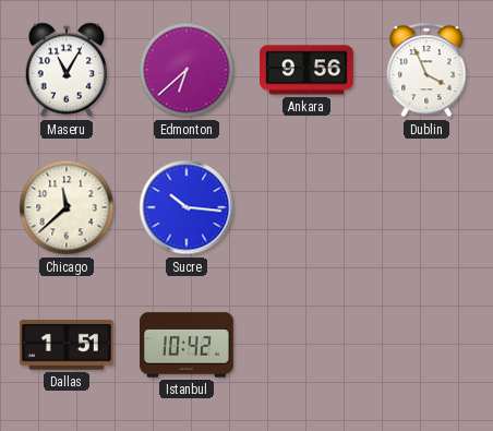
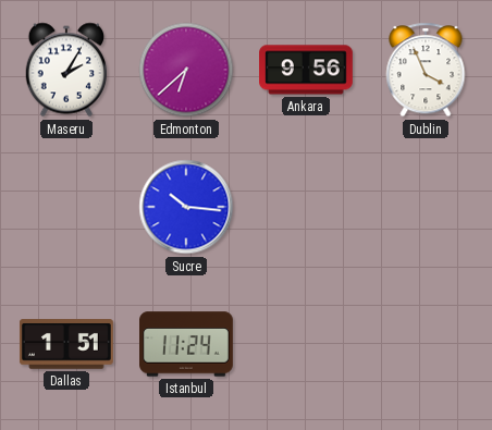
Maseru: 11:05 -> 2:05
Chicago: 11:38 -> none
Istanbul: 10:42 -> 11:24
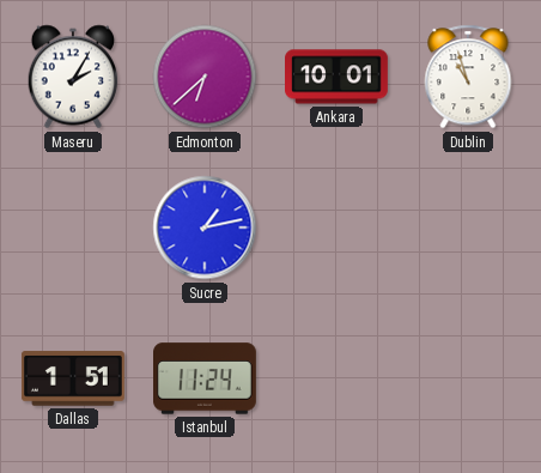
Ankara: 9:56 -> 10:01
Dublin: 3:56 -> 10:57
Sucre: 10:16 -> 1:13
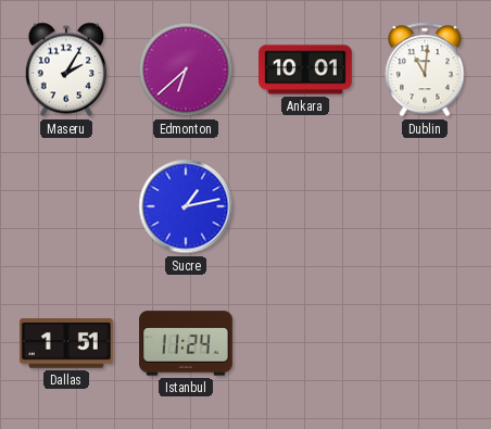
Dublin: 10:57 -> 11:01
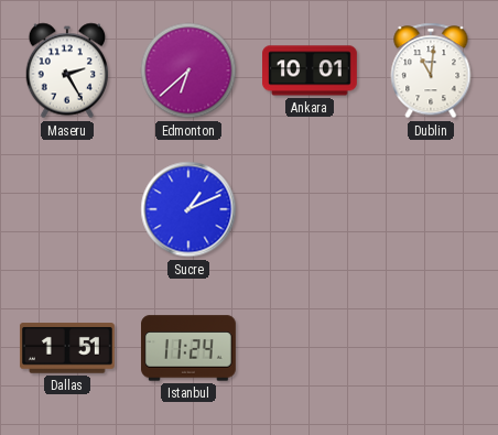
Maseru: 2:05 -> 2:25
Sucre: 1:13 -> 1:11
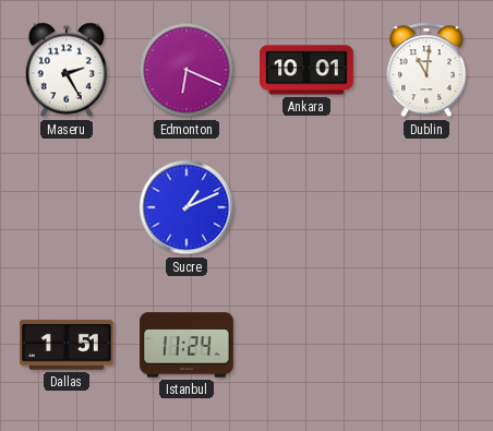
Edmonton: 6:38 -> 6:19
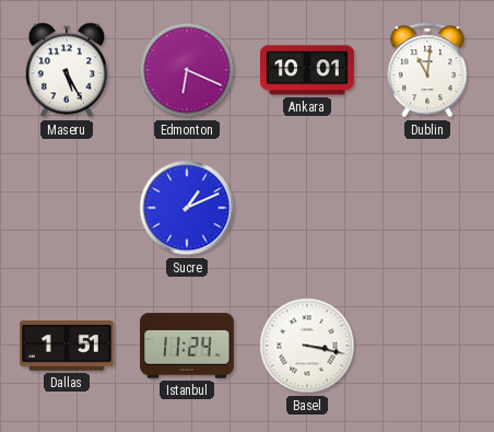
Maseru: 2:25 -> 5:25
Basel: none -> 3:17
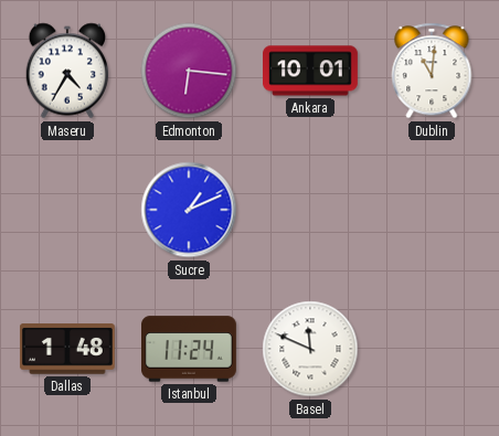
Maseru: 5:25 -> 4:35
Edmonton: 6:19 -> 6:16
Dallas: 1:51 -> 1:48
Basel: 3:17 -> 11:49
